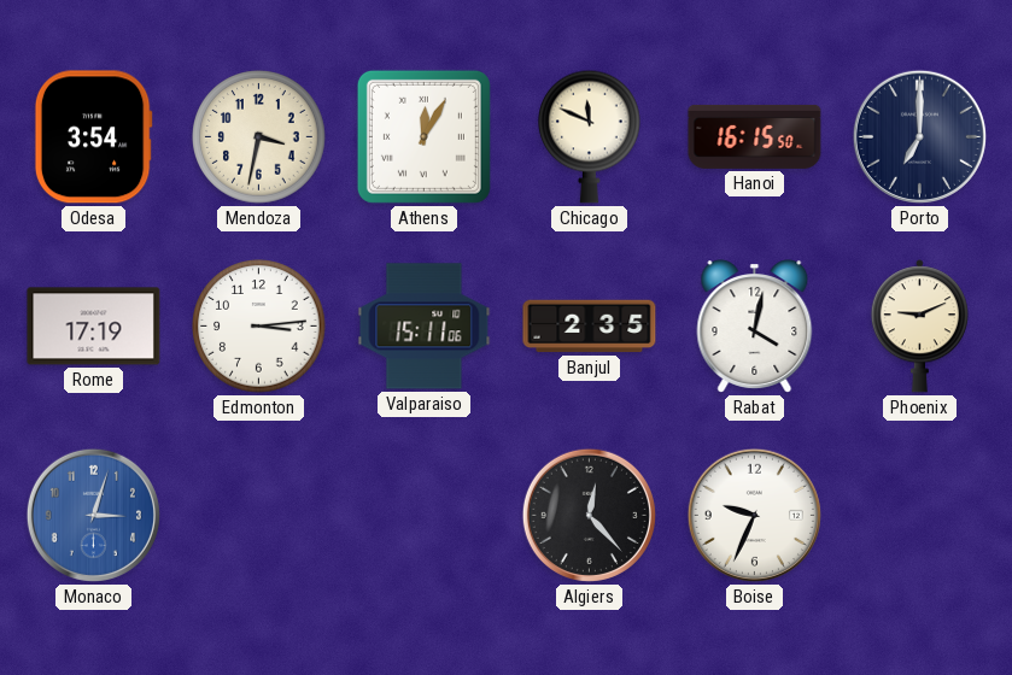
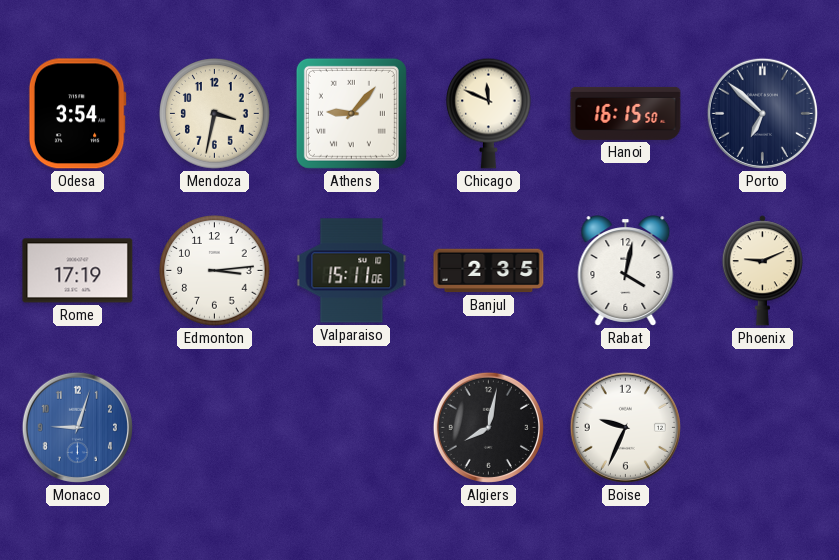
Athens: 12:05 -> 9:07
Porto: 7:00 -> 6:52
Monaco: 3:03 -> 9:03
Algiers: 12:23 -> 8:02
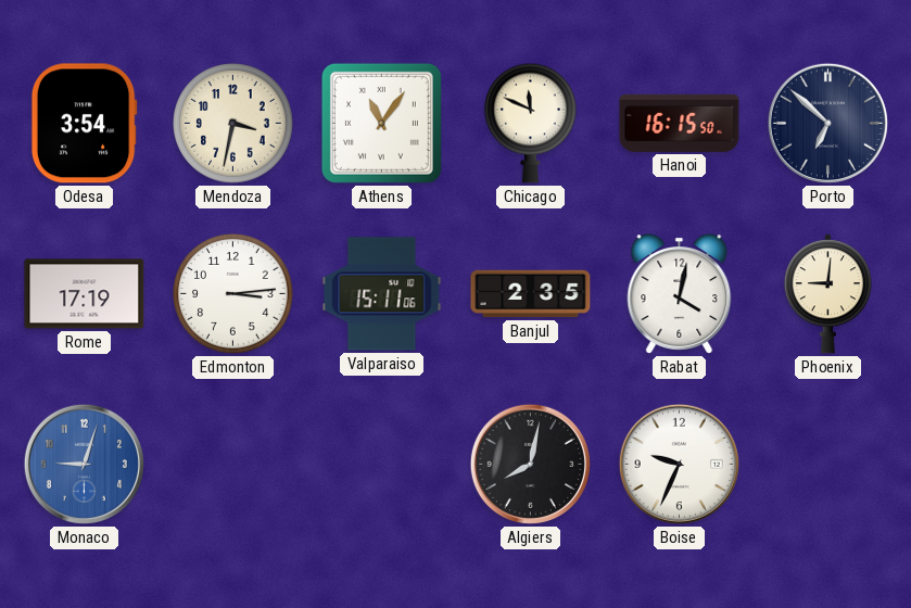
Athens: 9:07 -> 11:06
Phoenix: 9:11 -> 9:01
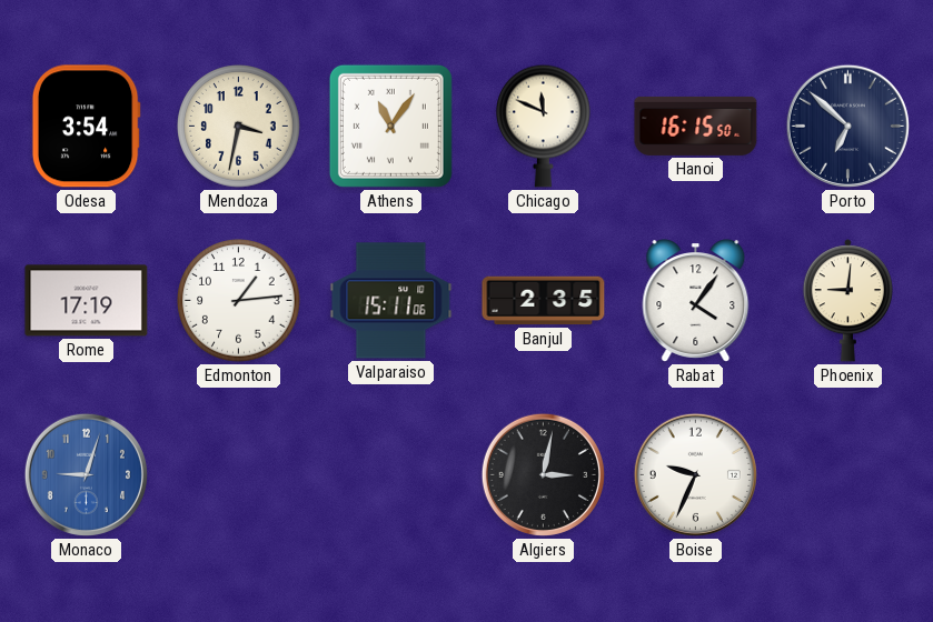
Edmonton: 3:14 -> 1:14
Rabat: 4:02 -> 4:06
Algiers: 8:02 -> 3:02
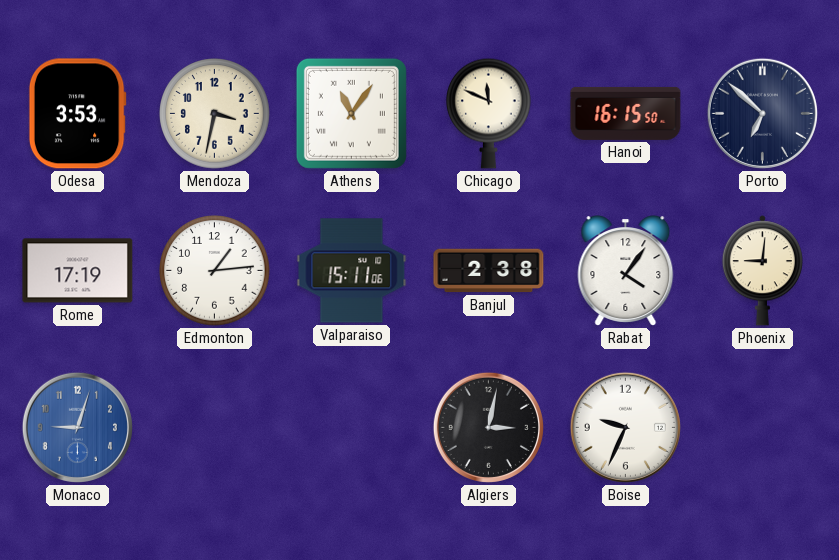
Odesa: 3:54 -> 3:53
Banjul: 2:35 -> 2:38
